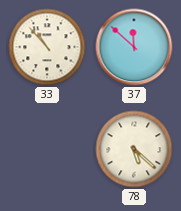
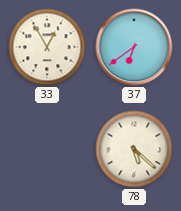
33: 10:53 -> 12:55
37: 11:52 -> 6:39
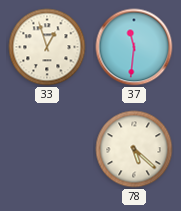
33: 12:55 -> 12:57
37: 6:39 -> 11:31
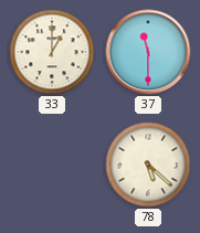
33: 12:57 -> 1:00
37: 11:31 -> 11:30
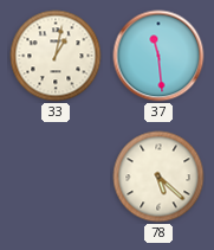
33: 1:00 -> 1:02
37: 11:30 -> 11:29
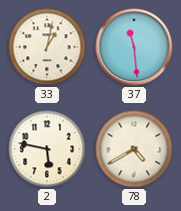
2: none -> 5:47
78: 5:22 -> 4:40
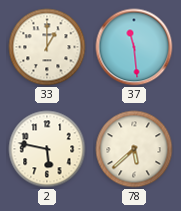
33: 1:02 -> 1:00
78: 4:40 -> 5:38
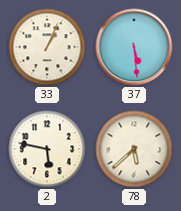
33: 1:00 -> 1:04
37: 11:29 -> 5:29
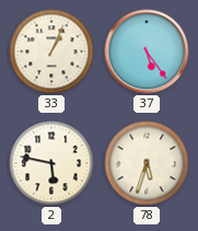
37: 5:29 -> 5:24
78: 5:38 -> 5:33
